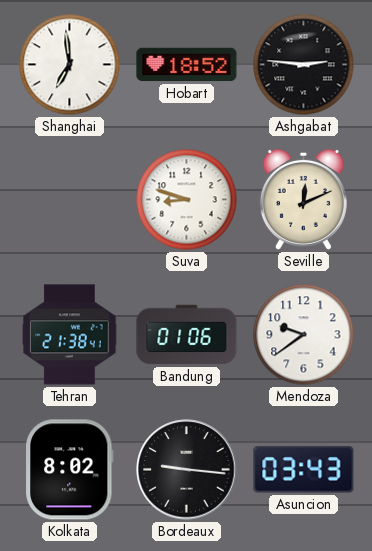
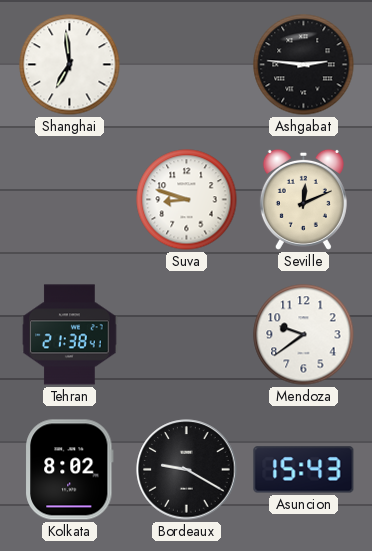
Hobart: 18:52 -> none
Bandung: 01:06 -> none
Bordeaux: 9:16 -> 9:20
Asuncion: 03:43 -> 15:43
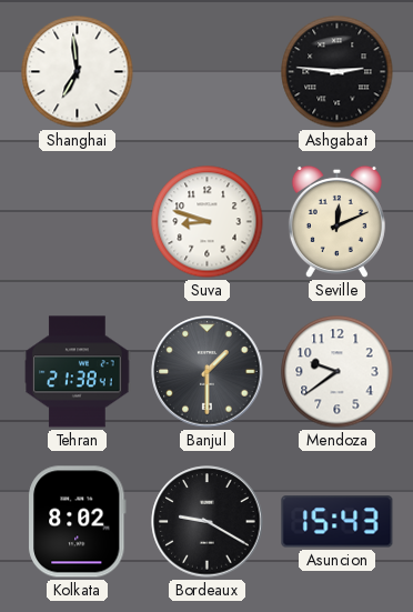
Banjul: none -> 1:30
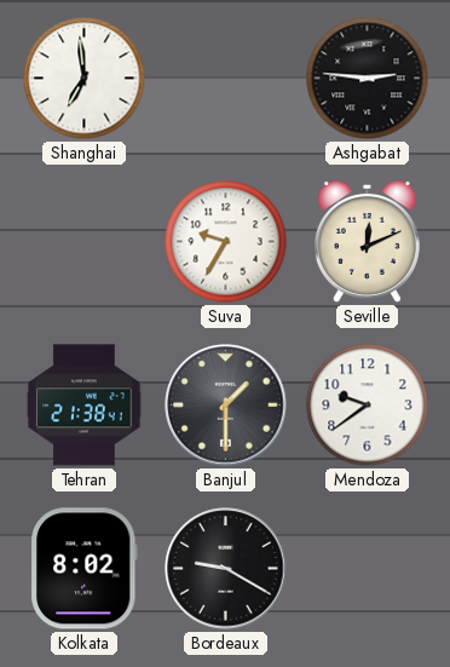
Suva: 8:48 -> 9:35
Asuncion: 15:43 -> none
